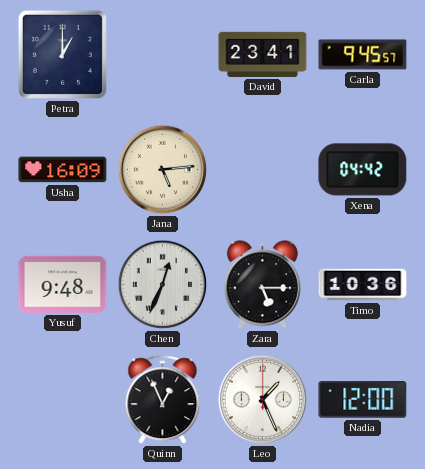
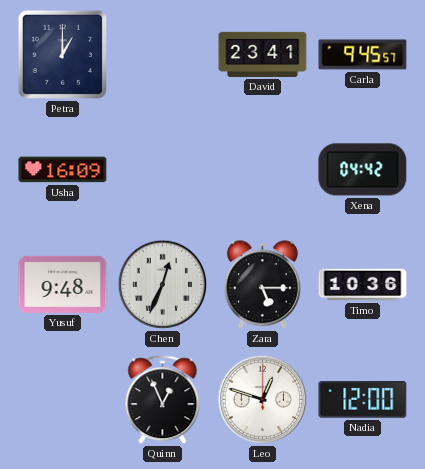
Jana: 5:14 -> none
Leo: 1:26 -> 12:48
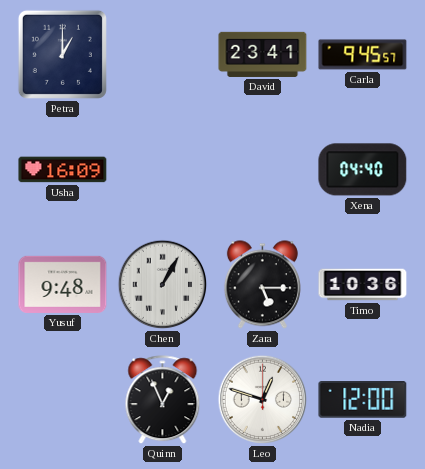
Xena: 04:42 -> 04:40
Chen: 12:34 -> 1:05
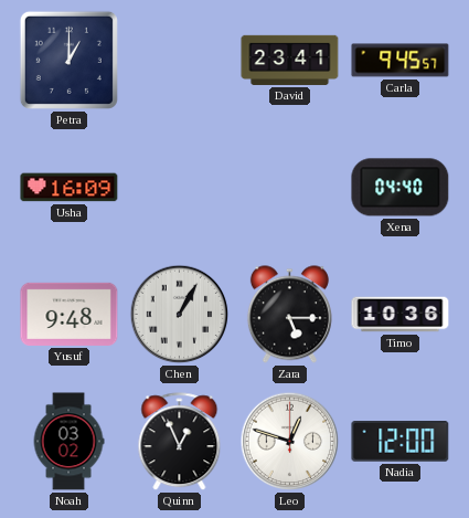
Noah: none -> 03:02
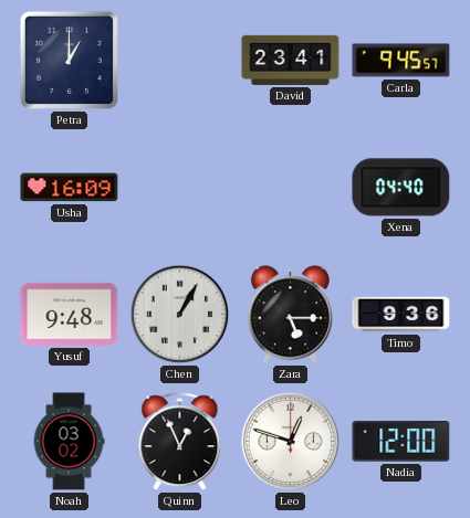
Timo: 10:36 -> 9:36
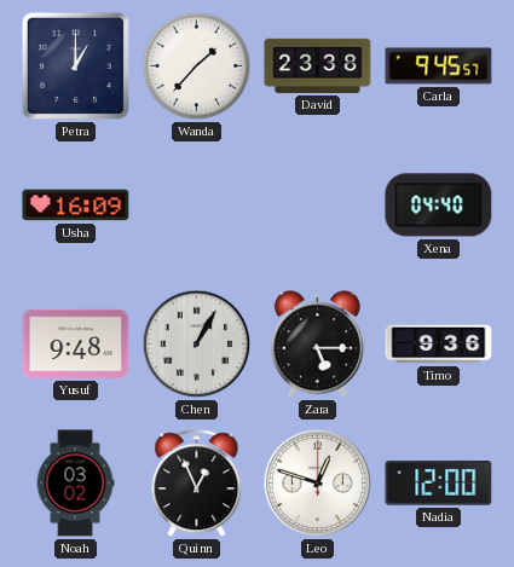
Wanda: none -> 1:37
David: 23:41 -> 23:38
